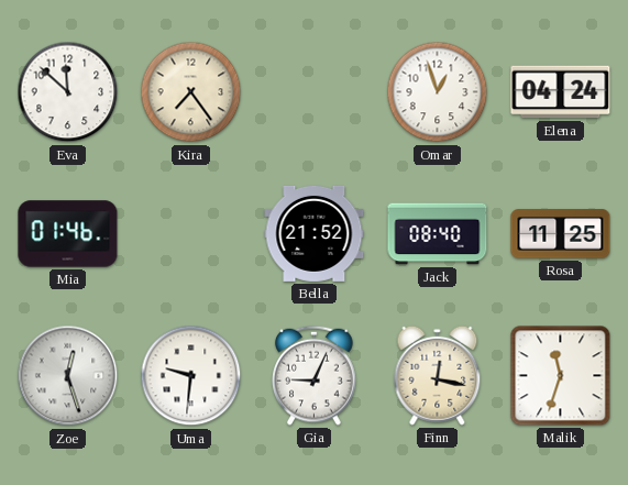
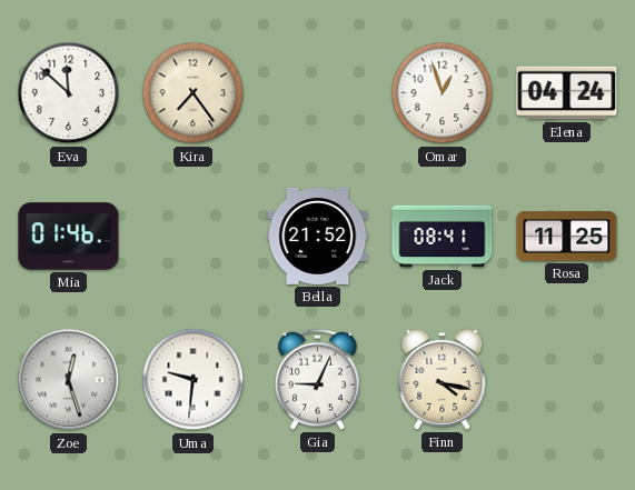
Jack: 08:40 -> 08:41
Finn: 12:17 -> 4:17
Malik: 11:33 -> none
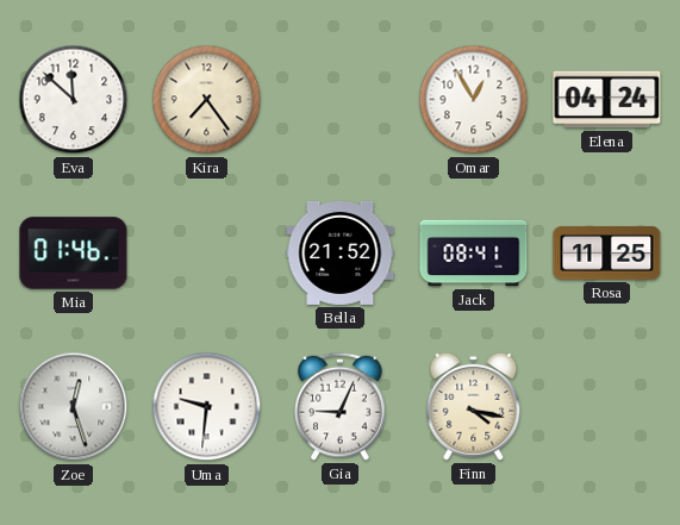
Omar: 12:57 -> 12:55
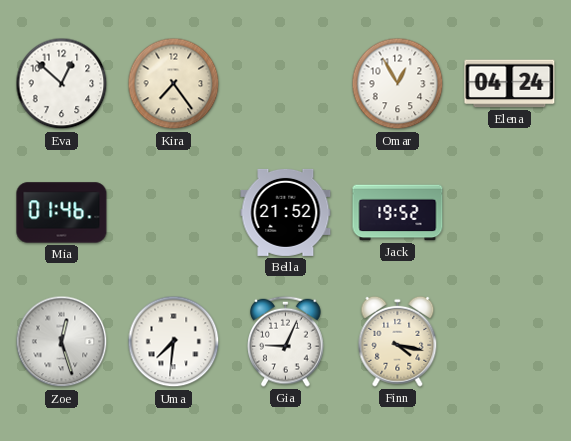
Eva: 11:52 -> 12:52
Jack: 08:41 -> 19:52
Rosa: 11:25 -> none
Uma: 9:31 -> 7:31
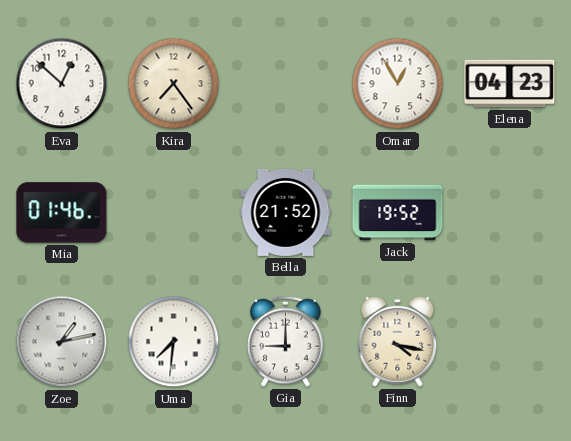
Elena: 04:24 -> 04:23
Zoe: 12:27 -> 1:13
Gia: 9:04 -> 9:00
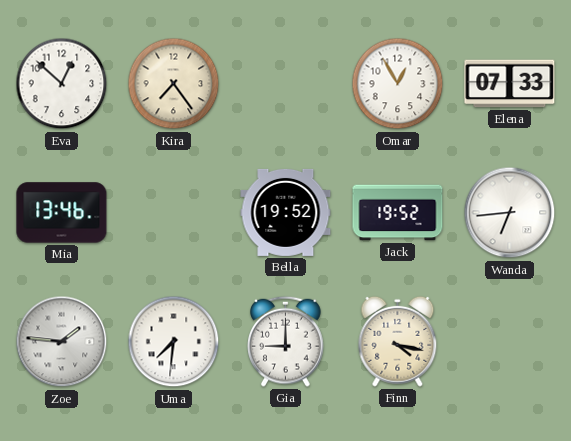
Elena: 04:23 -> 07:33
Mia: 01:46 -> 13:46
Bella: 21:52 -> 19:52
Wanda: none -> 6:44
Zoe: 1:13 -> 1:46
